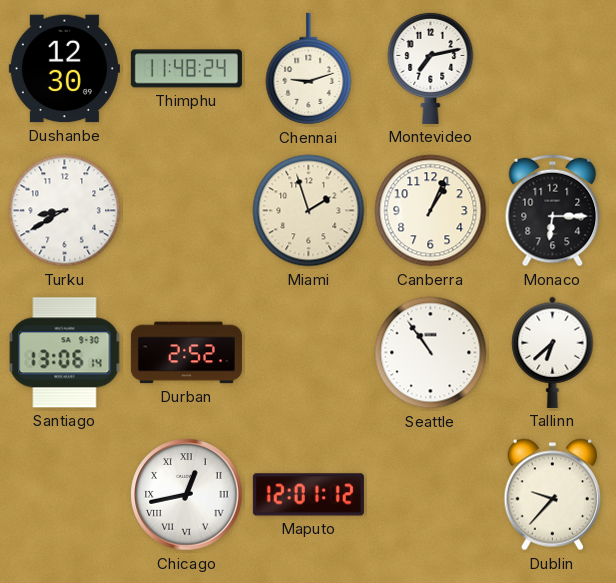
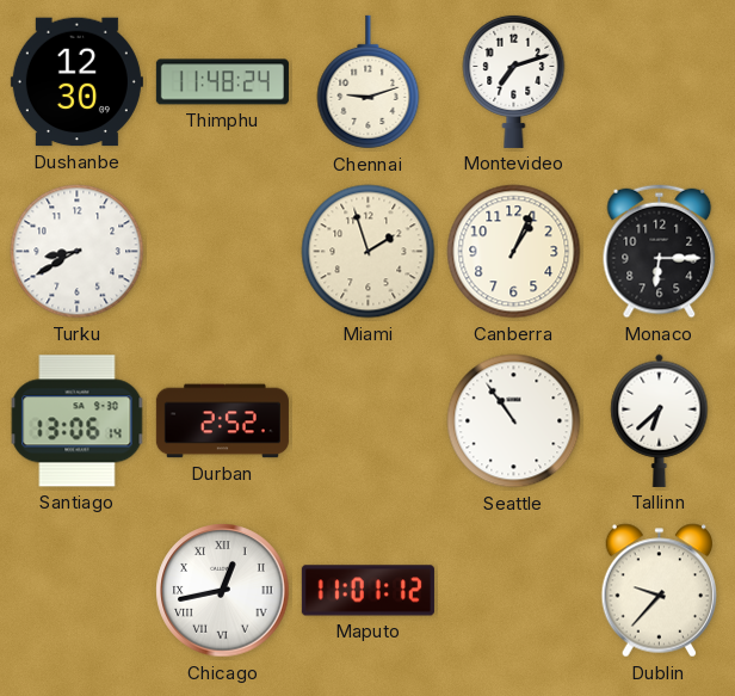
Montevideo: 7:13 -> 7:12
Maputo: 12:01 -> 11:01
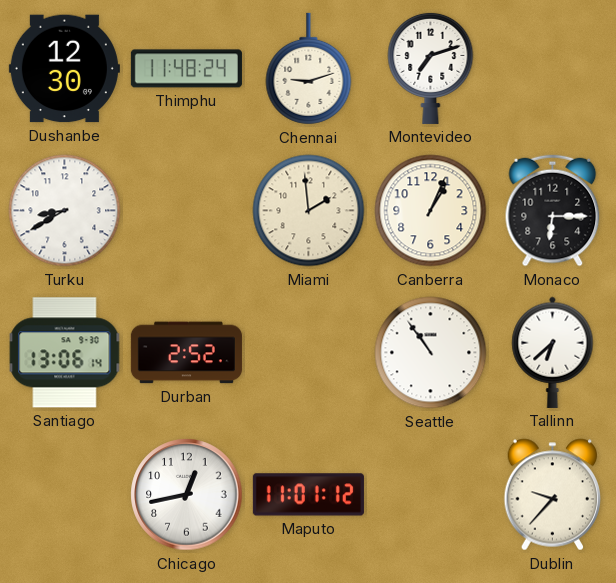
Miami: 1:57 -> 1:59
Chicago numerals: Roman -> Arabic
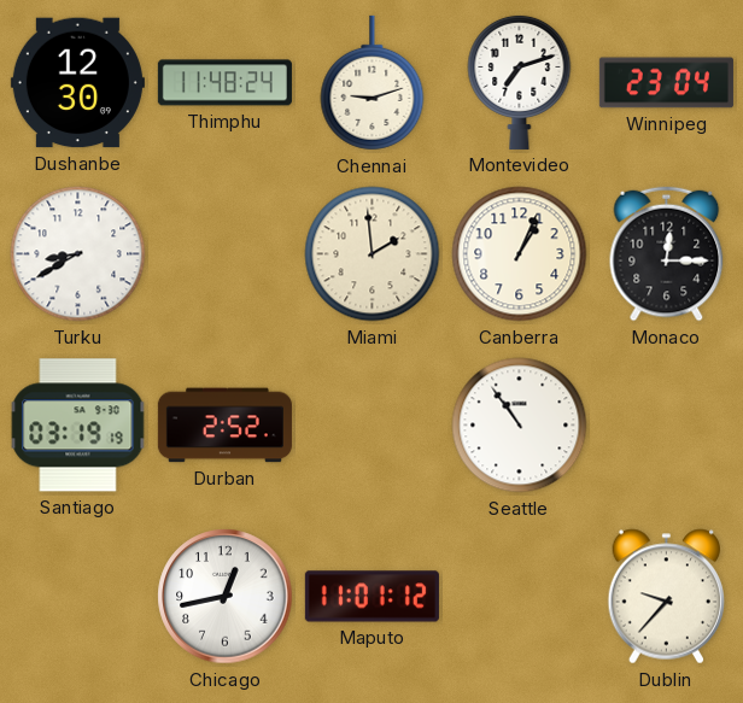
Winnipeg: none -> 23:04
Monaco: 6:15 -> 12:15
Santiago: 13:06 -> 03:19
Tallinn: 6:38 -> none
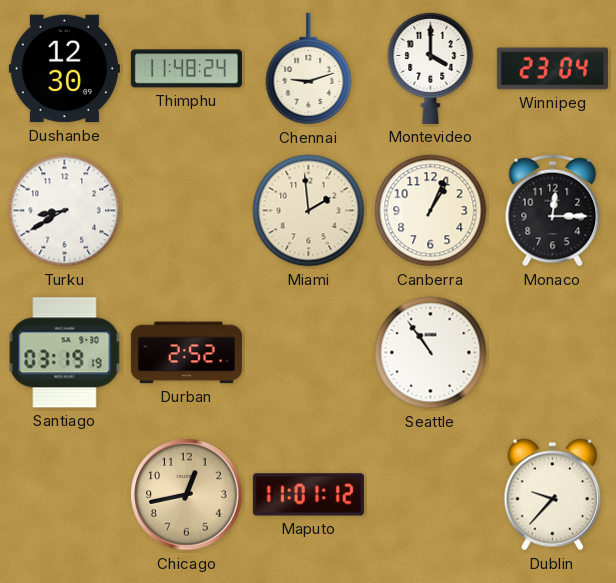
Montevideo: 7:12 -> 4:00
Chicago dial: white -> champagne
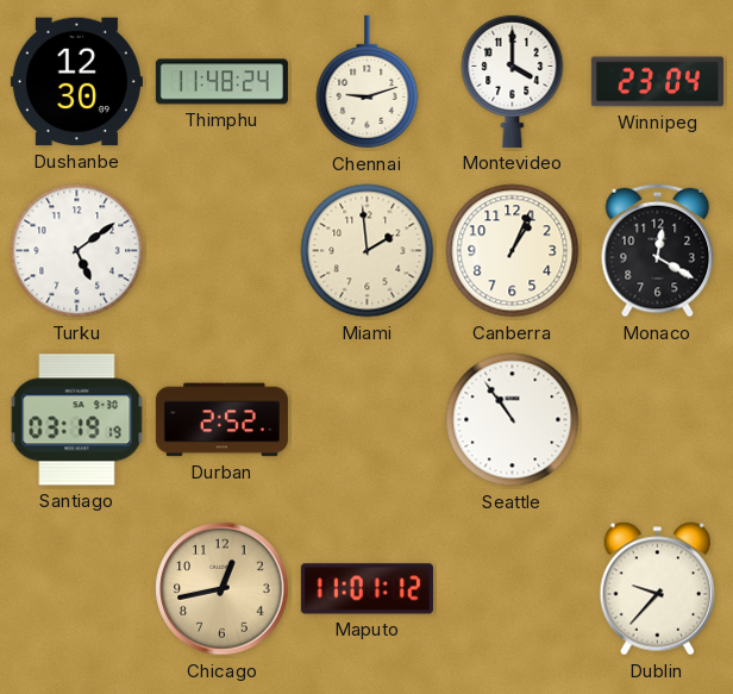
Turku: 8:40 -> 5:09
Monaco: 12:15 -> 12:20
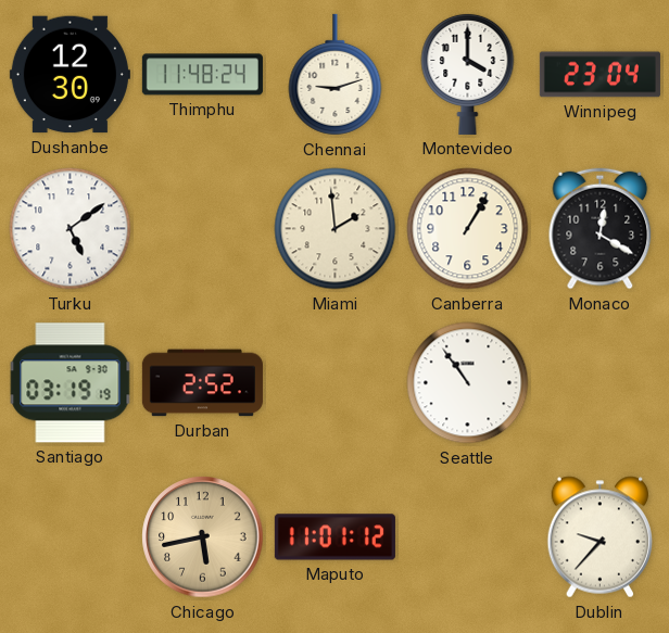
Canberra: 1:04 -> 1:05
Chicago: 12:43 -> 5:43
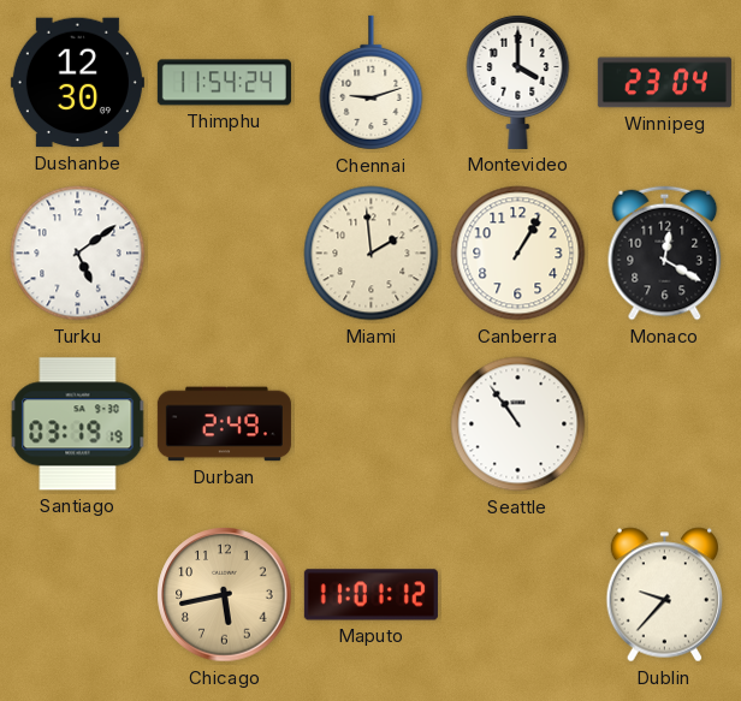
Thimphu: 11:48 -> 11:54
Durban: 2:52 -> 2:49
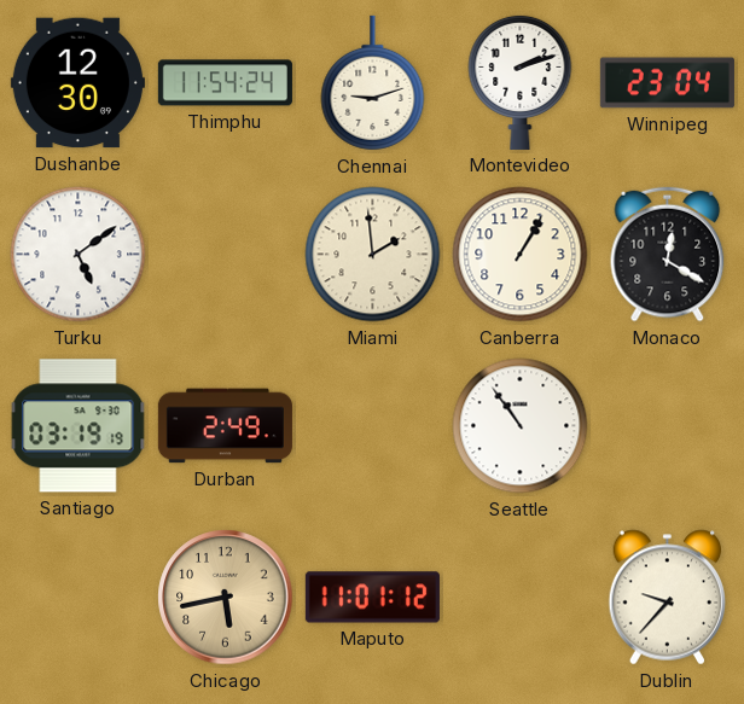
Montevideo: 4:00 -> 2:12
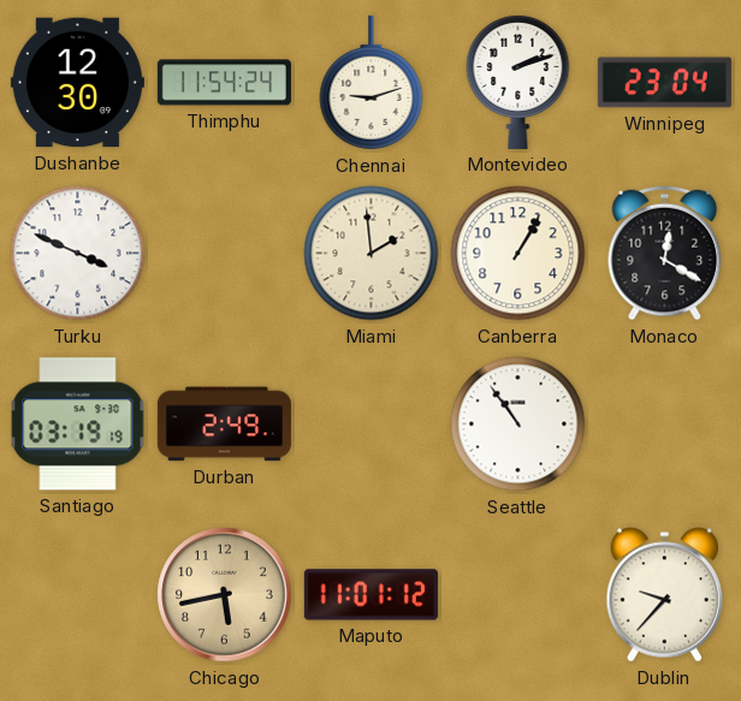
Turku: 5:09 -> 3:49
